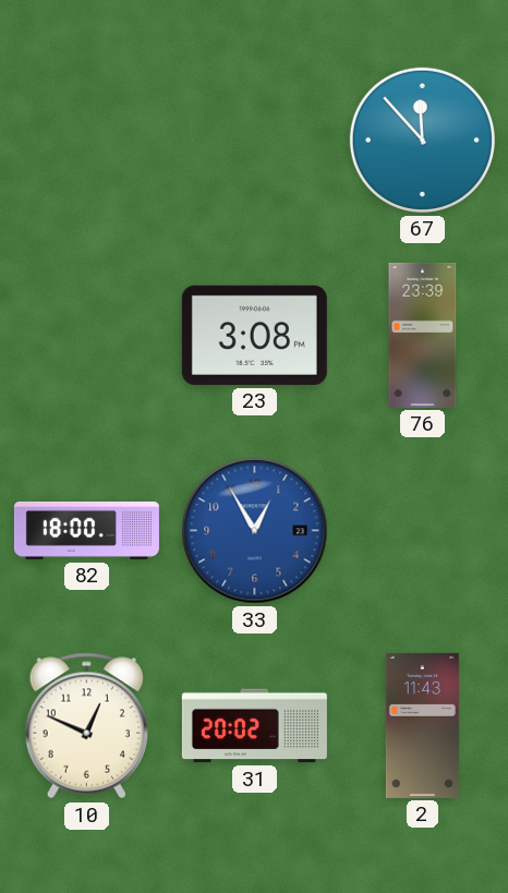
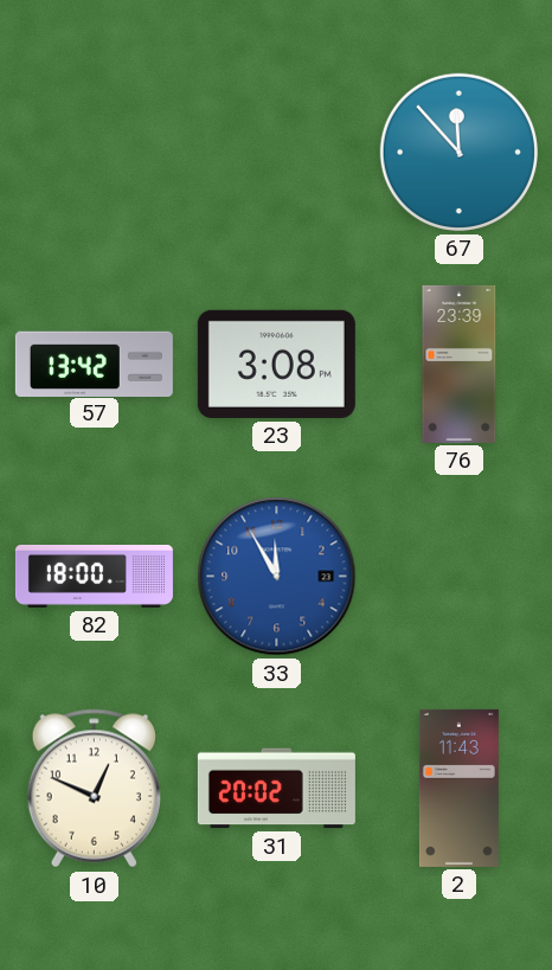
57: none -> 13:42
33: 12:55 -> 11:55
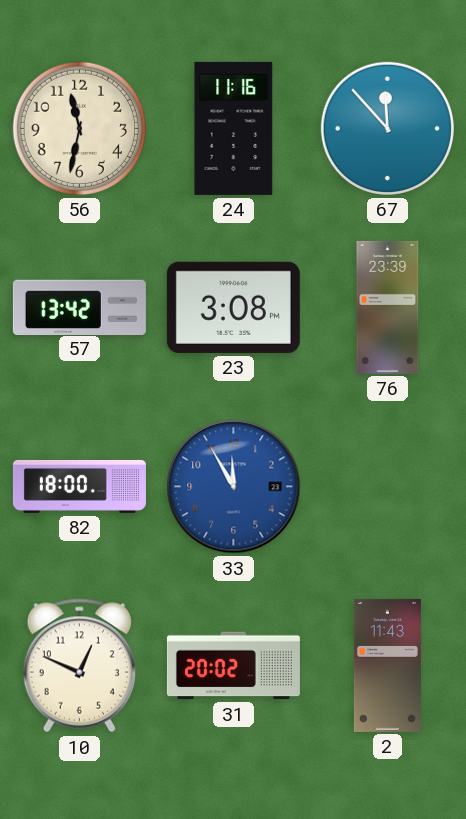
56: none -> 11:32
24: none -> 11:16
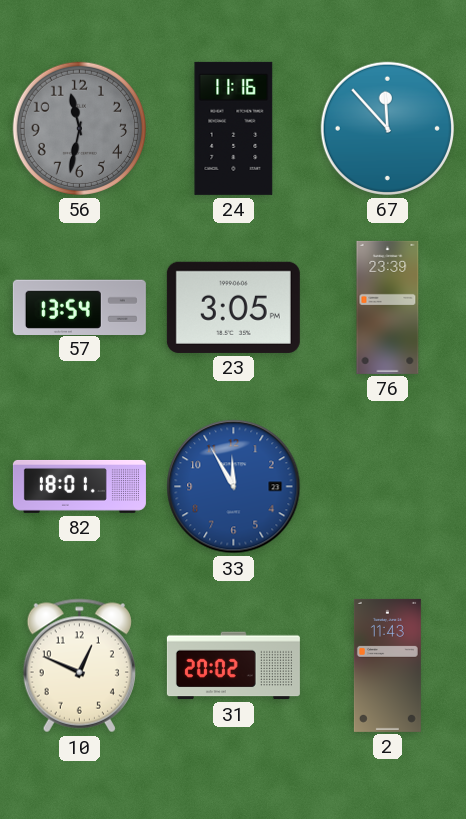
56 dial: cream -> grey
57: 13:42 -> 13:54
23: 3:08 -> 3:05
82: 18:00 -> 18:01
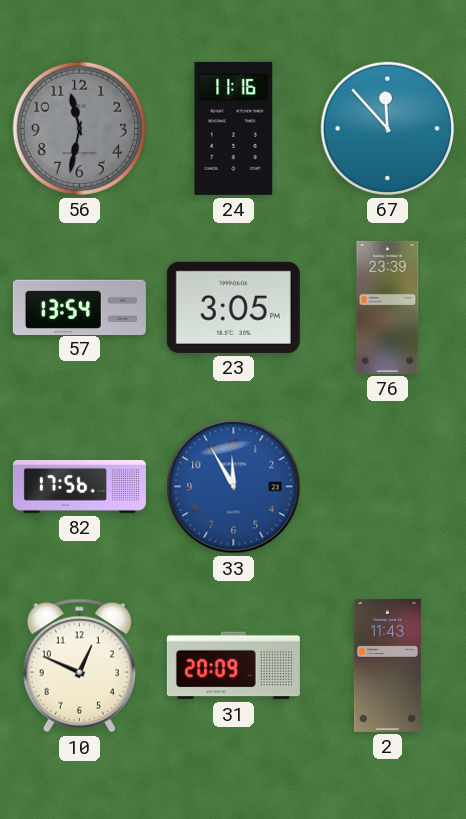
82: 18:01 -> 17:56
31: 20:02 -> 20:09
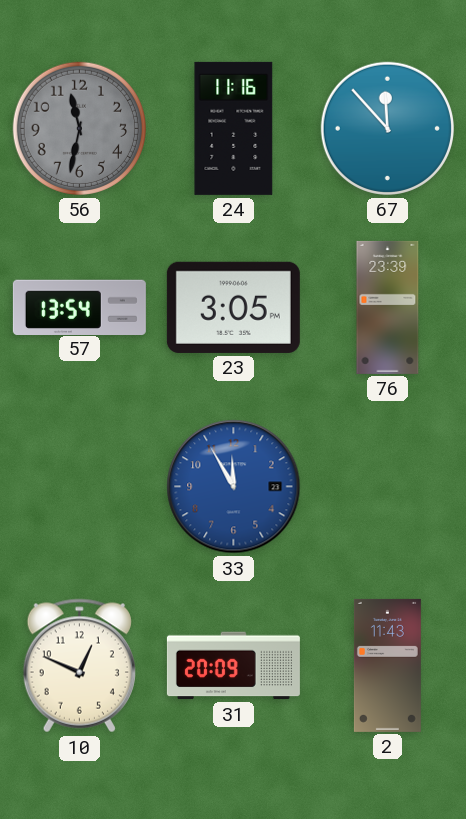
82: 17:56 -> none
